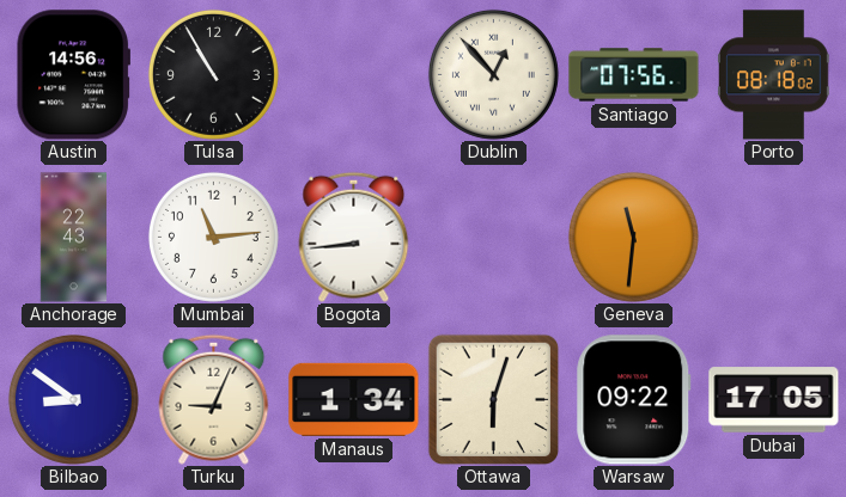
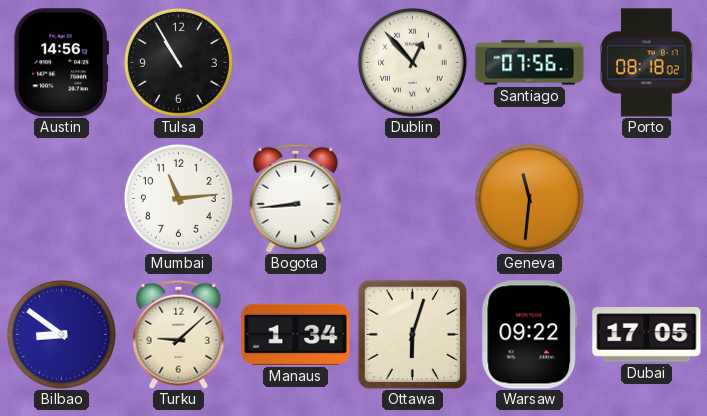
Anchorage: 22:43 -> none
Turku: 9:04 -> 9:08
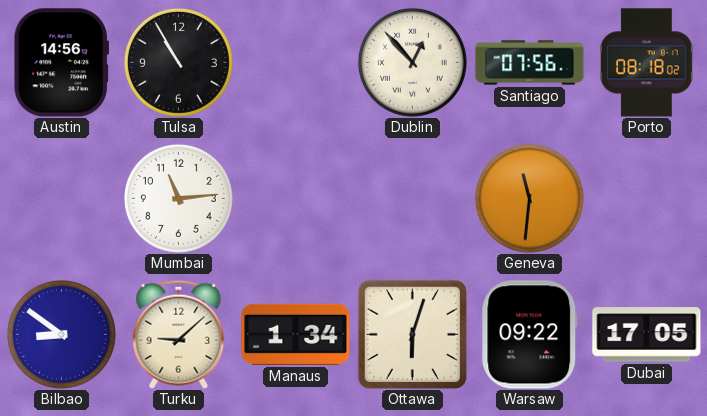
Bogota: 8:44 -> none
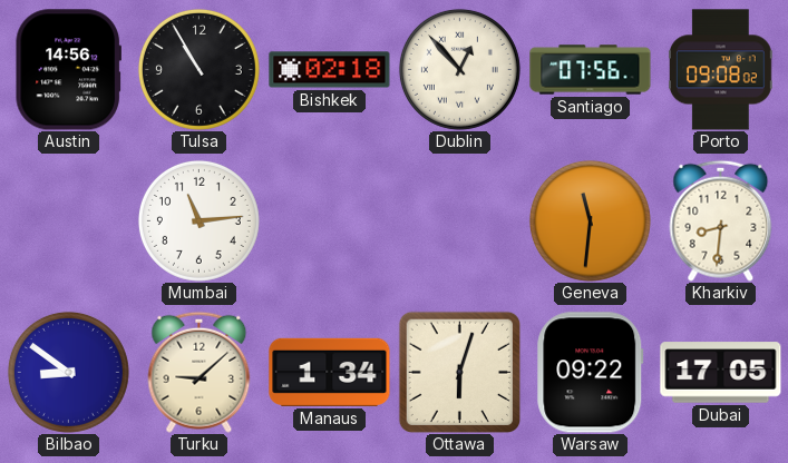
Bishkek: none -> 02:18
Porto: 08:18 -> 09:08
Kharkiv: none -> 8:31
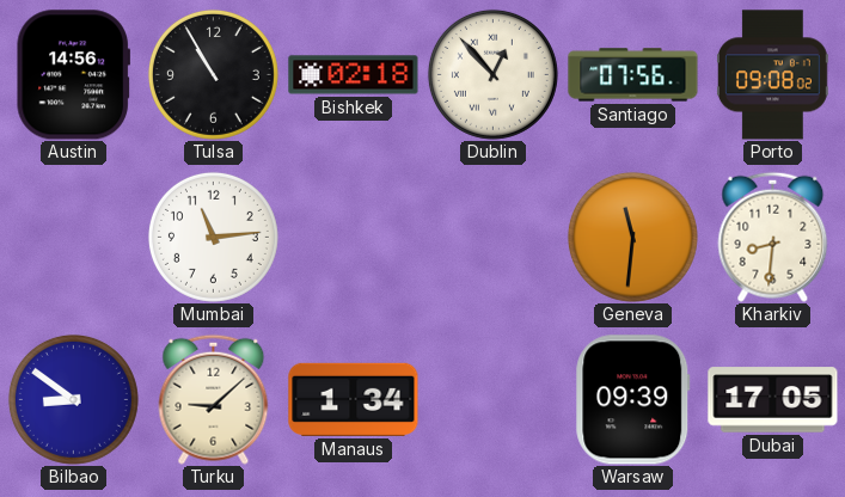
Ottawa: 6:03 -> none
Warsaw: 09:22 -> 09:39
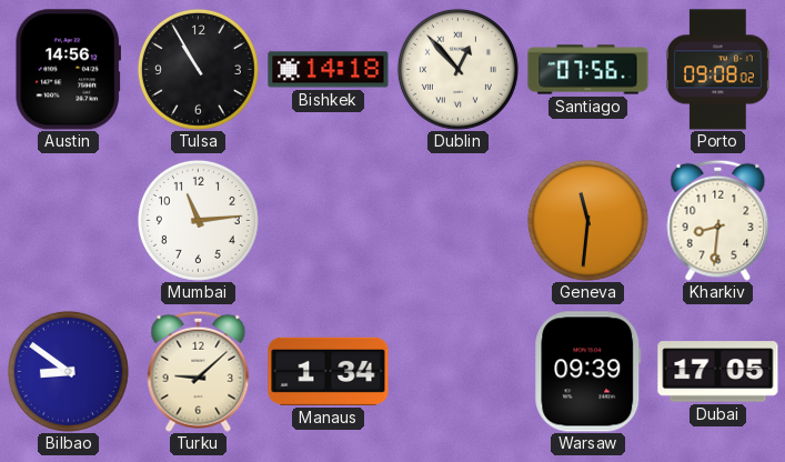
Bishkek: 02:18 -> 14:18
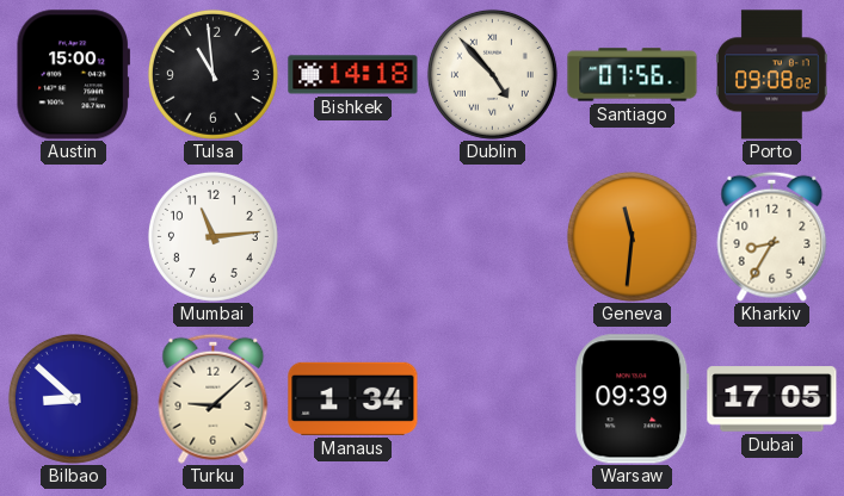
Austin: 14:56 -> 15:00
Tulsa: 10:55 -> 10:59
Dublin: 12:53 -> 4:53
Kharkiv: 8:31 -> 8:35
Bilbao: 8:51 -> 8:52
